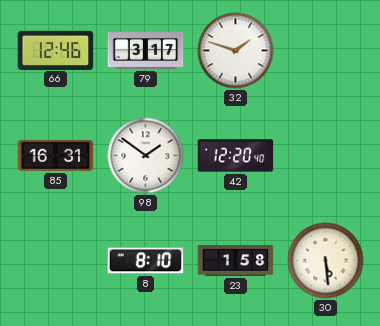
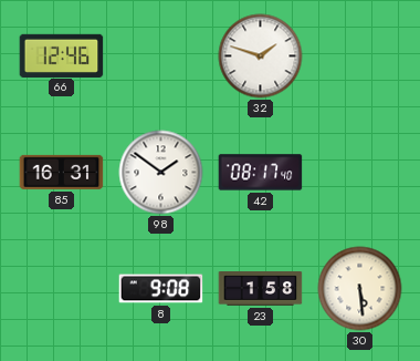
79: 3:17 -> none
42: 12:20 -> 08:17
8: 8:10 -> 9:08
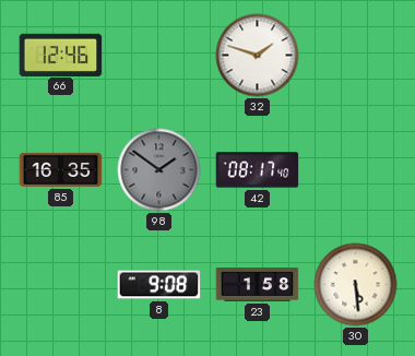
85: 16:31 -> 16:35
98 dial: white -> grey
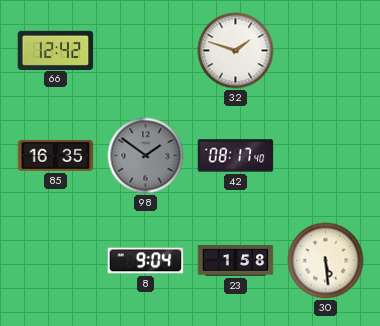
66: 12:46 -> 12:42
8: 9:08 -> 9:04
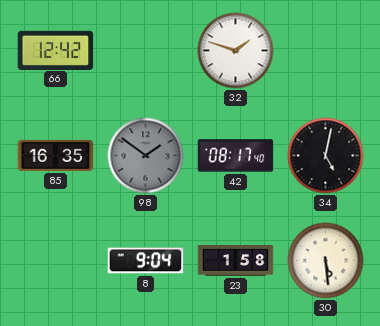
34: none -> 5:02
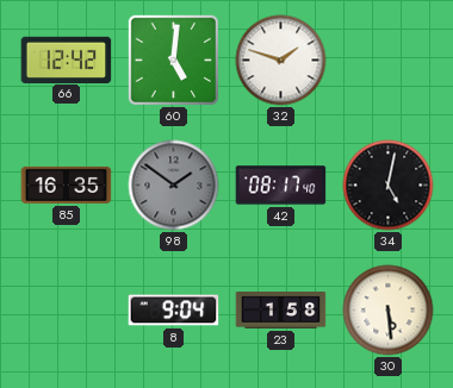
60: none -> 5:01
